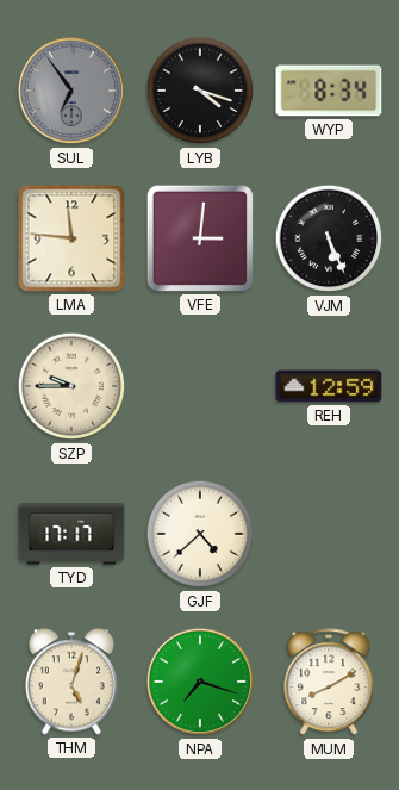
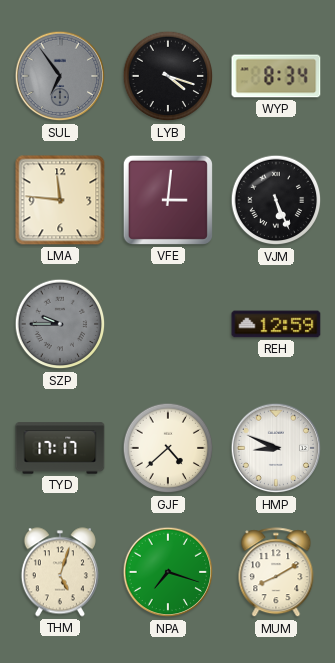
SZP dial: cream -> grey
HMP: none -> 8:49
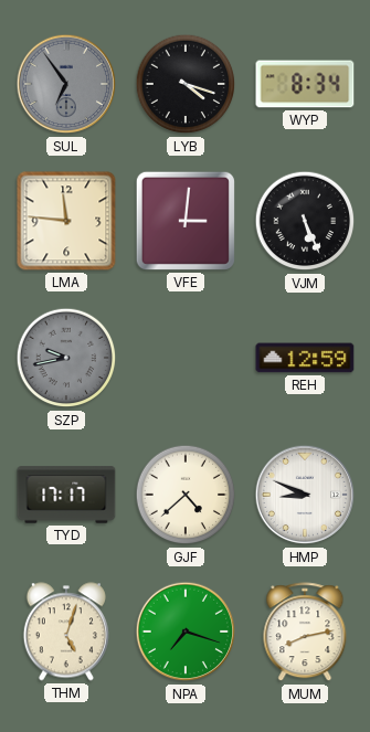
SZP: 9:45 -> 9:43
MUM: 8:10 -> 8:13
